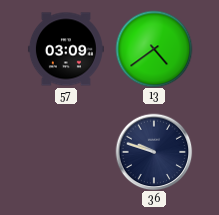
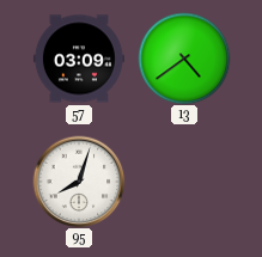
95: none -> 8:03
36: 9:48 -> none
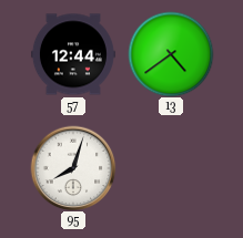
57: 03:09 -> 12:44
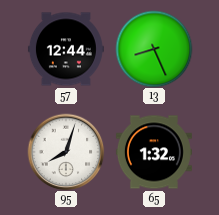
13: 4:39 -> 8:26
65: none -> 1:32
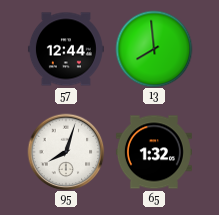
13: 8:26 -> 7:59
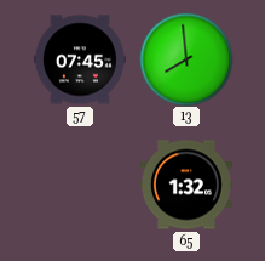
57: 12:44 -> 07:45
95: 8:03 -> none
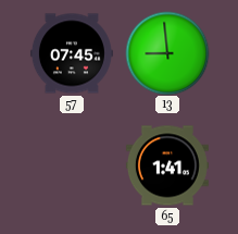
13: 7:59 -> 8:59
65: 1:32 -> 1:41
